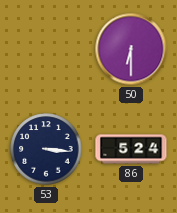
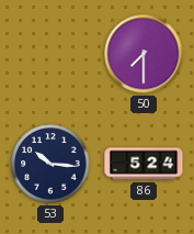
50: 6:30 -> 7:30
53: 3:16 -> 10:16
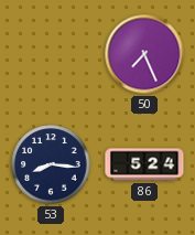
50: 7:30 -> 7:26
53: 10:16 -> 8:16
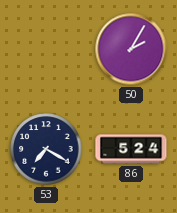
50: 7:26 -> 2:05
53: 8:16 -> 7:20
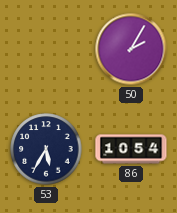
53: 7:20 -> 5:35
86: 5:24 -> 10:54
